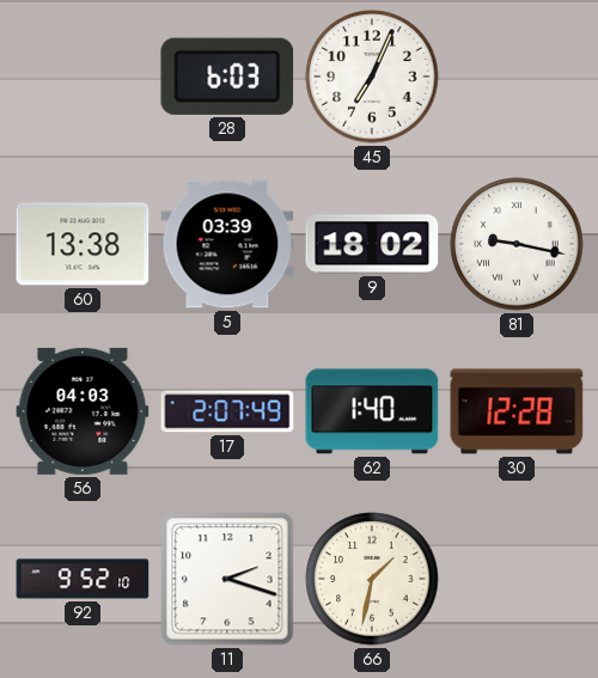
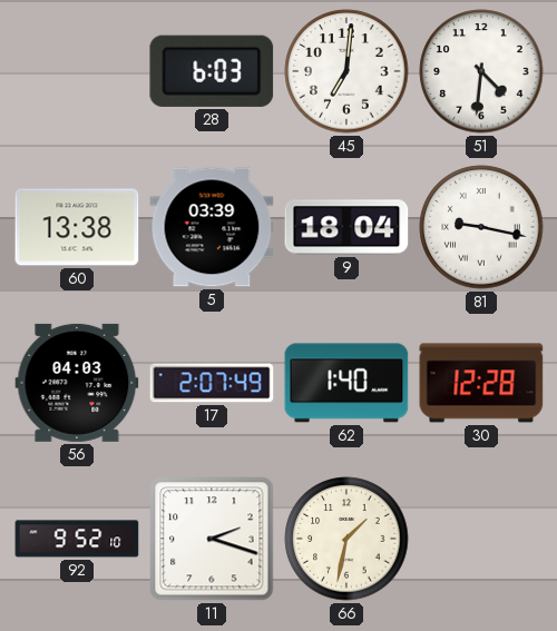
45: 7:04 -> 7:01
51: none -> 4:31
9: 18:02 -> 18:04
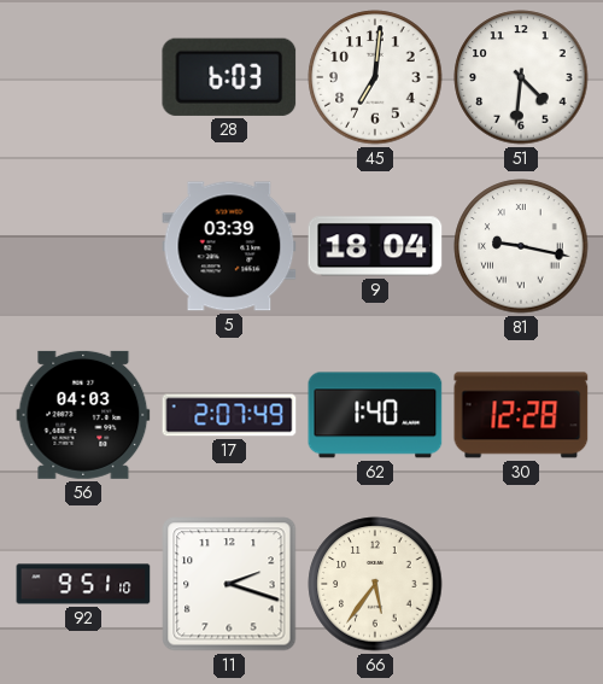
60: 13:38 -> none
92: 9:52 -> 9:51
66: 1:32 -> 5:36
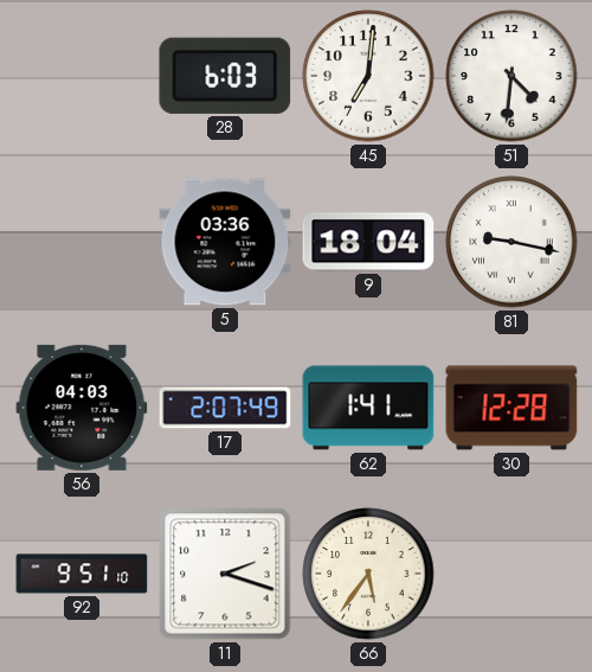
5: 03:39 -> 03:36
62: 1:40 -> 1:41
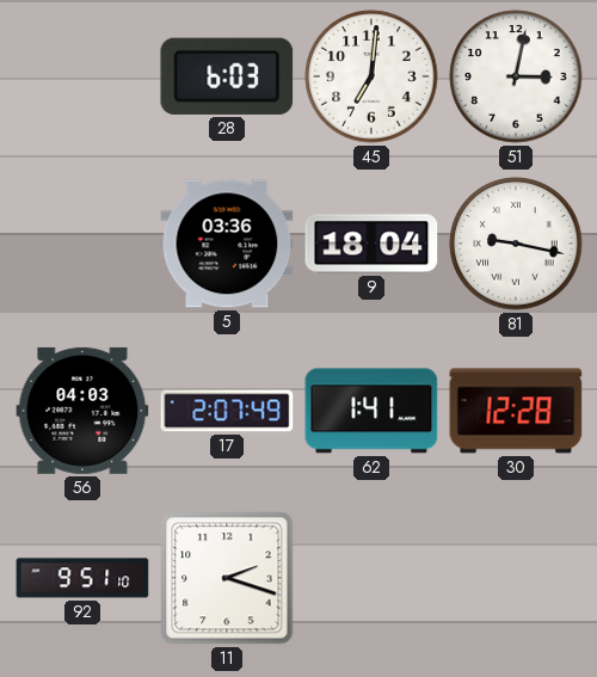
51: 4:31 -> 3:02
66: 5:36 -> none
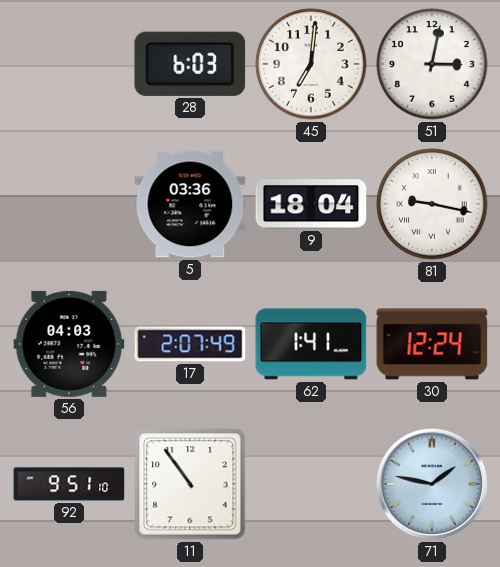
30: 12:28 -> 12:24
11: 2:18 -> 10:54
71: none -> 1:47
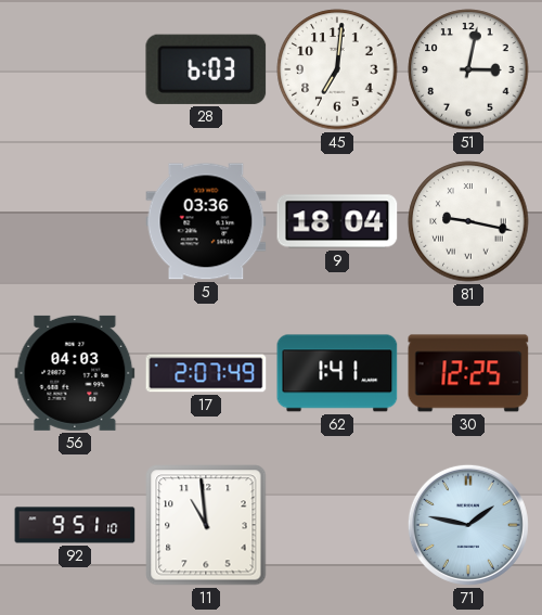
30: 12:24 -> 12:25
11: 10:54 -> 10:59
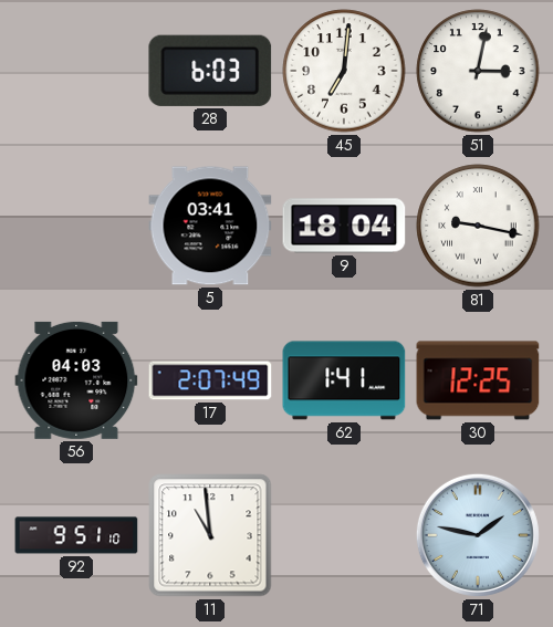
5: 03:36 -> 03:41
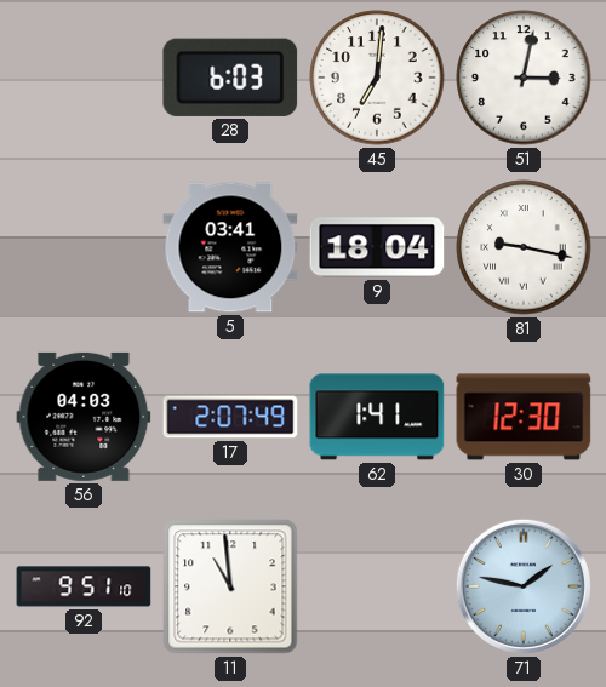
30: 12:25 -> 12:30
